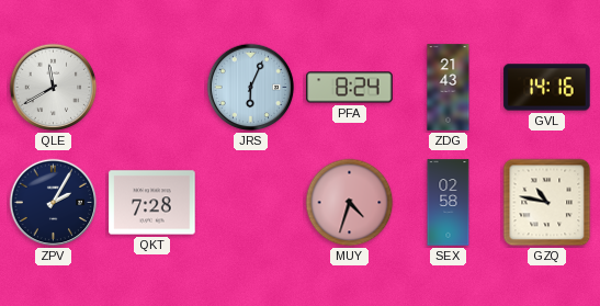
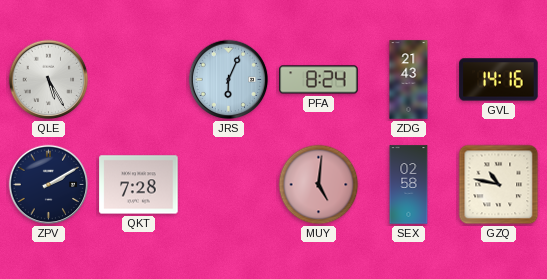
QLE: 11:40 -> 5:25
ZPV: 2:05 -> 2:10
MUY: 4:33 -> 5:01
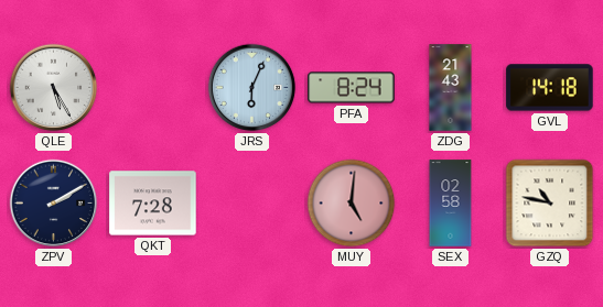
GVL: 14:16 -> 14:18
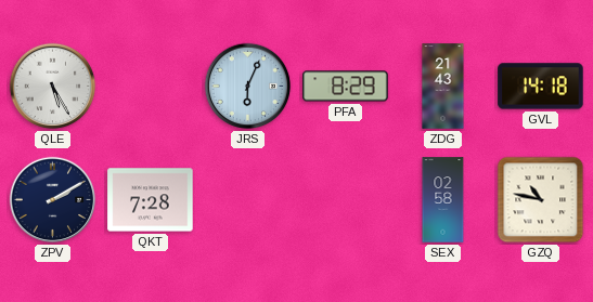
PFA: 8:24 -> 8:29
MUY: 5:01 -> none
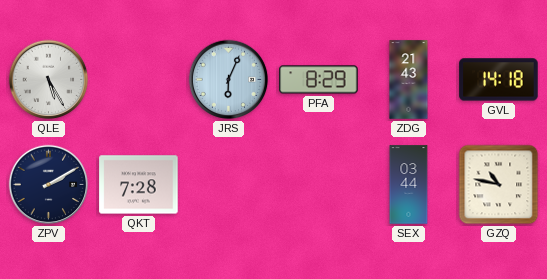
SEX: 02:58 -> 03:44
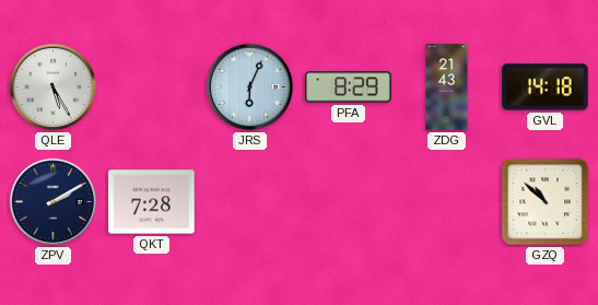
SEX: 03:44 -> none
GZQ: 10:47 -> 10:52
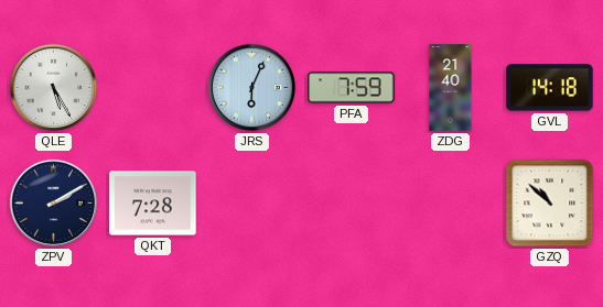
PFA: 8:29 -> 7:59
ZDG: 21:43 -> 21:40
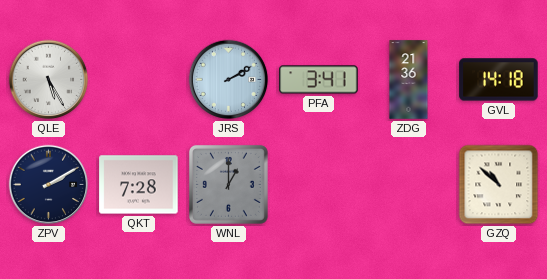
JRS: 6:04 -> 2:10
PFA: 7:59 -> 3:41
ZDG: 21:40 -> 21:36
WNL: none -> 1:00
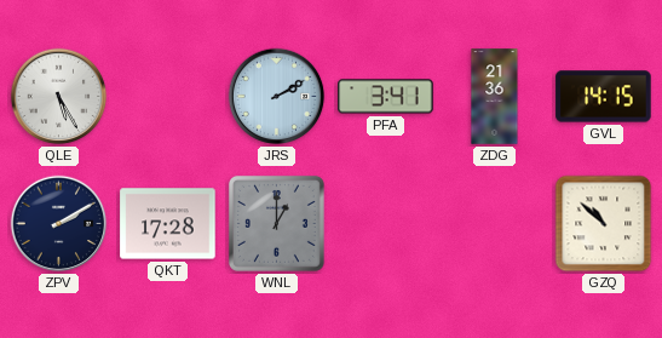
GVL: 14:18 -> 14:15
QKT: 7:28 -> 17:28
